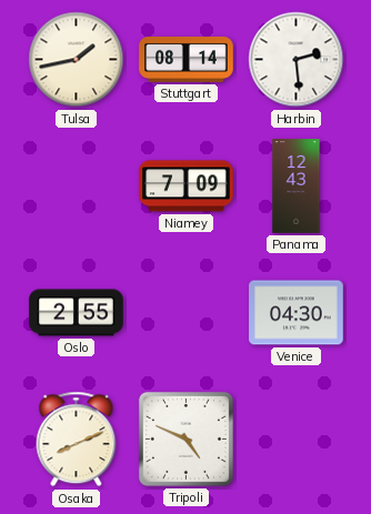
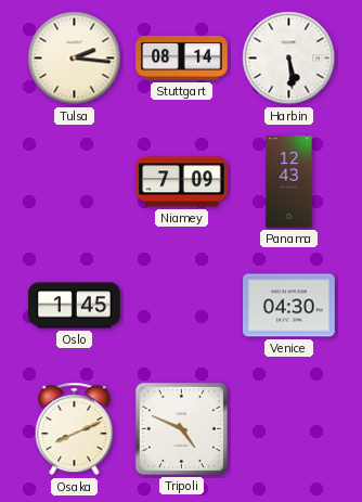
Tulsa: 1:43 -> 2:16
Harbin: 2:29 -> 5:29
Oslo: 2:55 -> 1:45
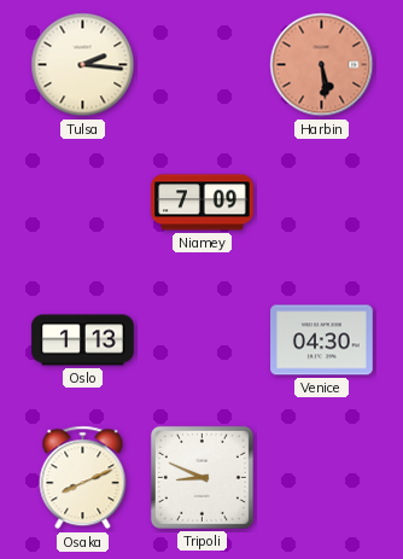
Stuttgart: 08:14 -> none
Harbin dial: white -> salmon
Panama: 12:43 -> none
Oslo: 1:45 -> 1:13
Tripoli: 4:49 -> 8:49
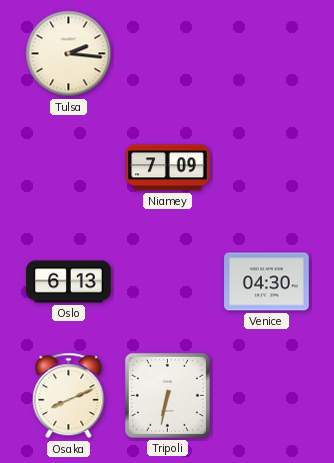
Harbin: 5:29 -> none
Oslo: 1:13 -> 6:13
Tripoli: 8:49 -> 6:32
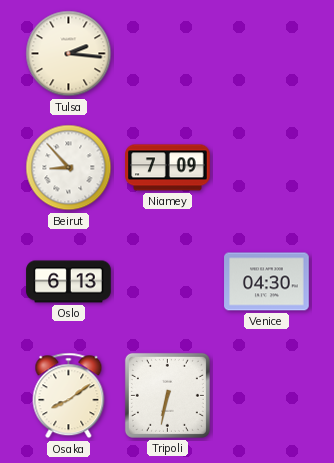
Beirut: none -> 8:53
Osaka: 8:11 -> 8:09
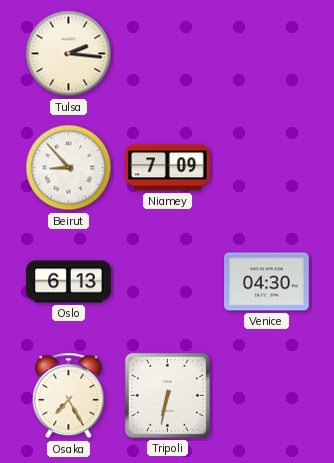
Osaka: 8:09 -> 7:25
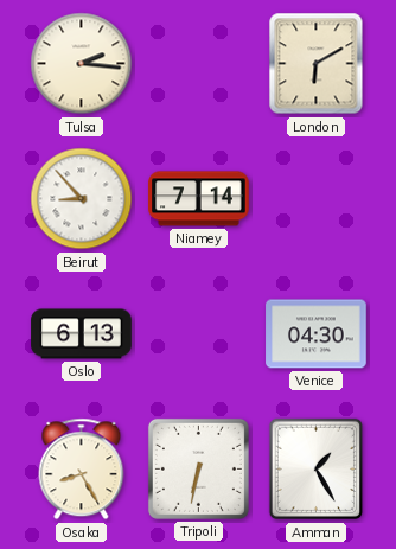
London: none -> 6:10
Niamey: 7:09 -> 7:14
Osaka: 7:25 -> 8:25
Amman: none -> 1:25
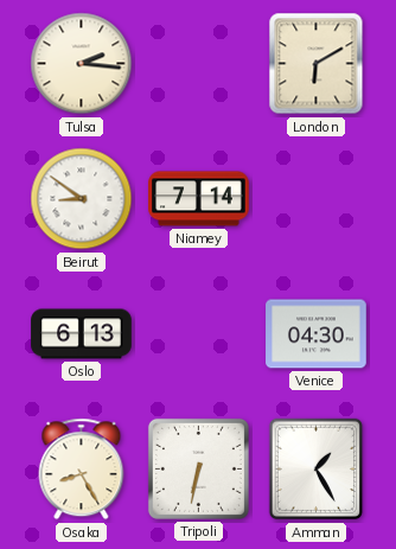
Beirut: 8:53 -> 8:51
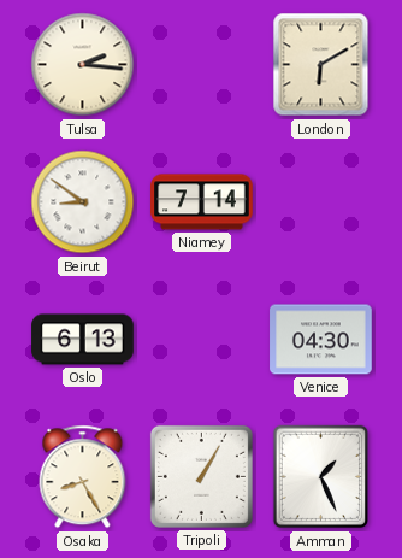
Tripoli: 6:32 -> 1:05
Amman: 1:25 -> 1:26
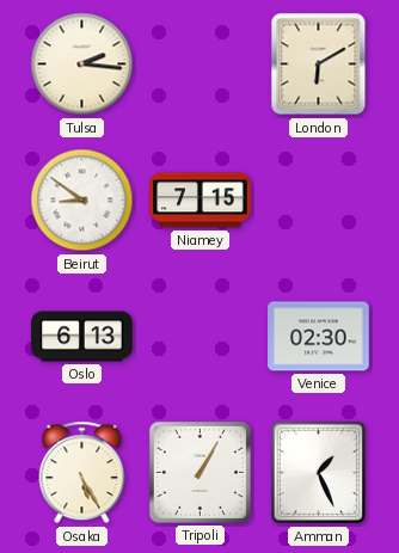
Niamey: 7:14 -> 7:15
Venice: 04:30 -> 02:30
Osaka: 8:25 -> 5:25
